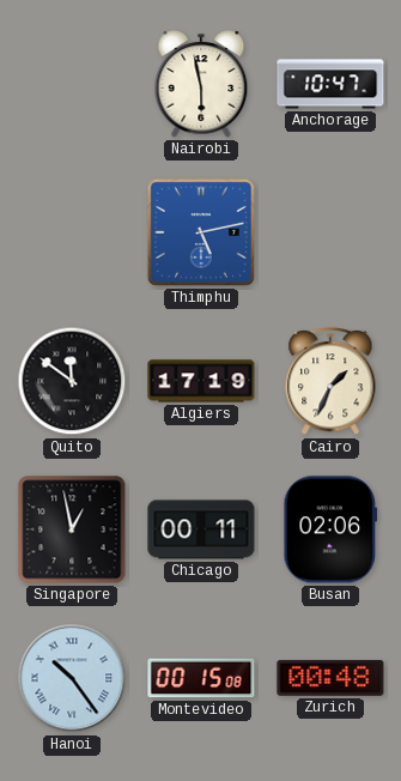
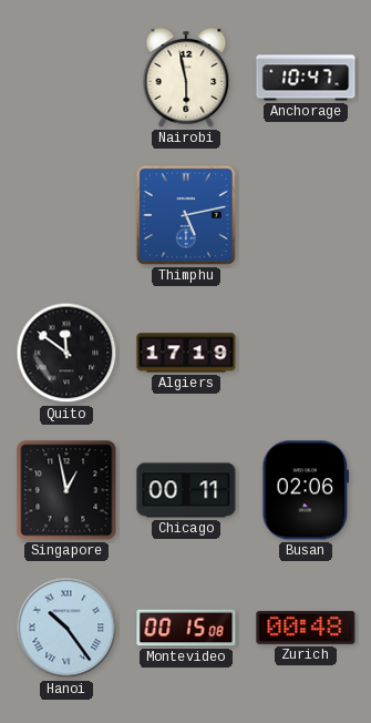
Cairo: 1:34 -> none
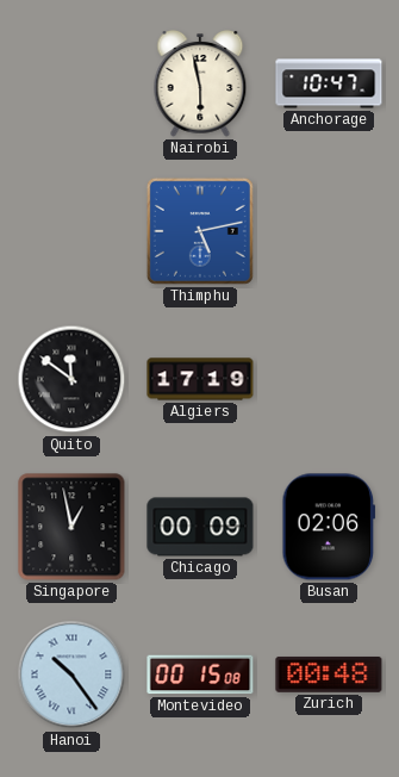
Chicago: 00:11 -> 00:09
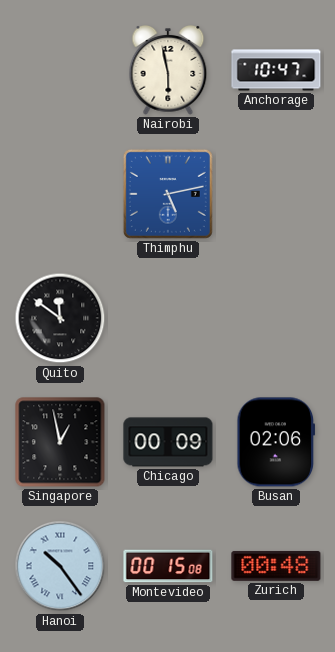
Algiers: 17:19 -> none
